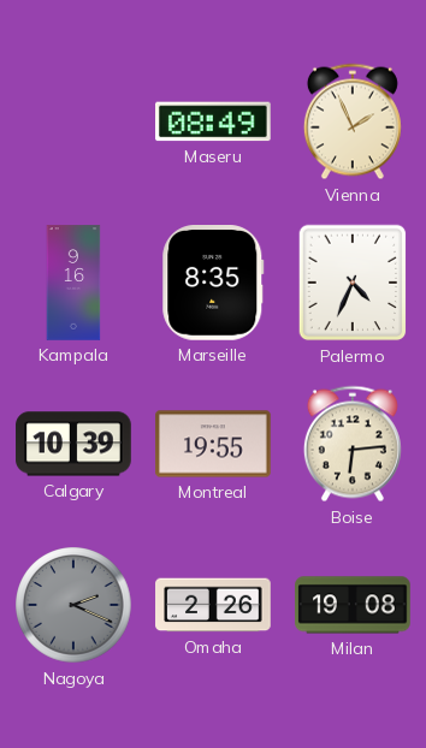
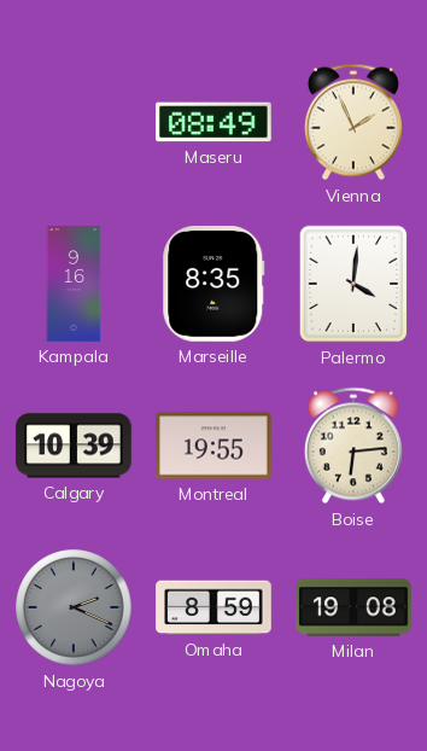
Palermo: 4:34 -> 4:01
Omaha: 2:26 -> 8:59
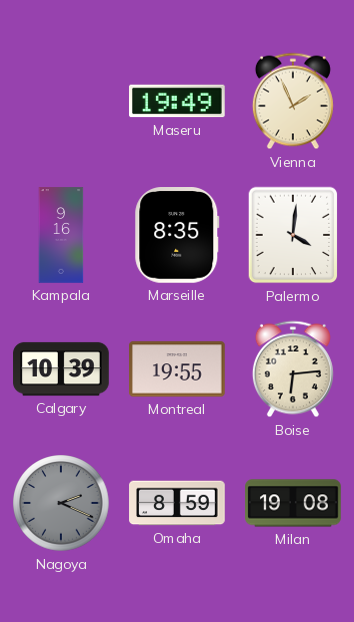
Maseru: 08:49 -> 19:49
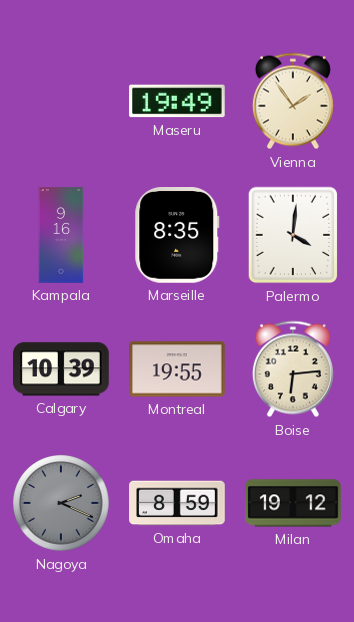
Vienna: 1:56 -> 1:54
Milan: 19:08 -> 19:12
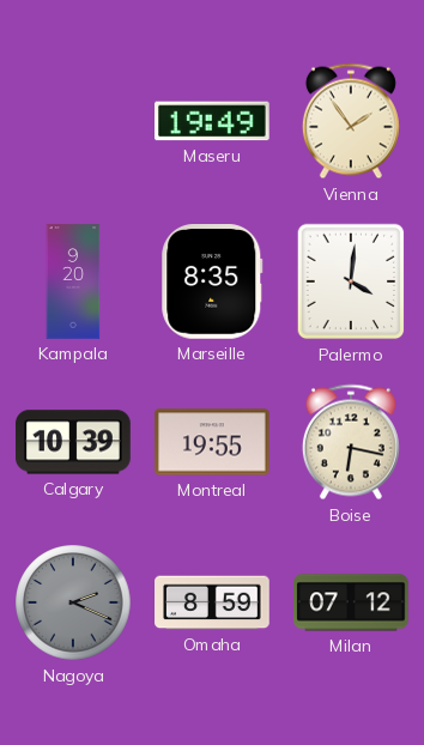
Kampala: 9:16 -> 9:20
Boise: 6:14 -> 6:17
Milan: 19:12 -> 07:12
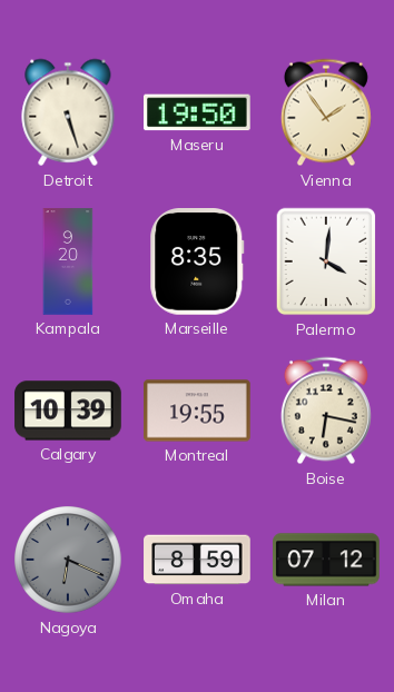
Detroit: none -> 5:27
Maseru: 19:49 -> 19:50
Nagoya: 2:19 -> 6:19
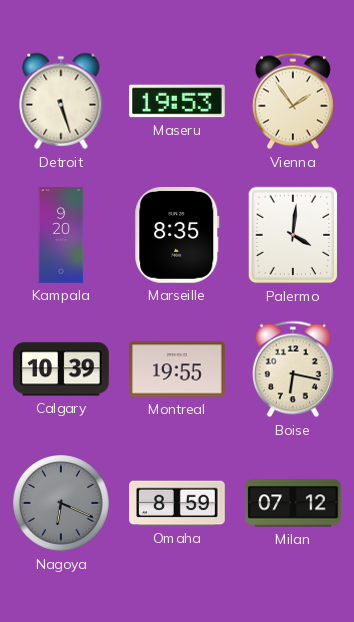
Maseru: 19:50 -> 19:53
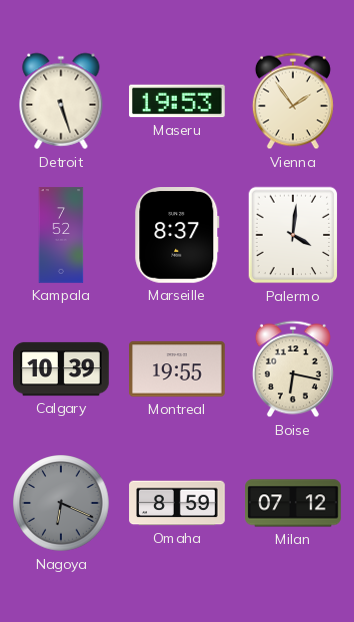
Kampala: 9:20 -> 7:52
Marseille: 8:35 -> 8:37
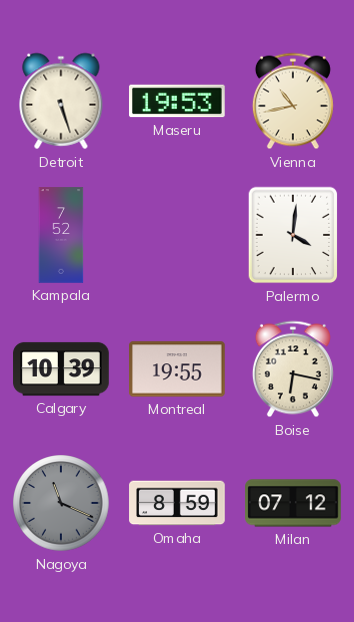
Vienna: 1:54 -> 10:43
Marseille: 8:37 -> none
Nagoya: 6:19 -> 11:19
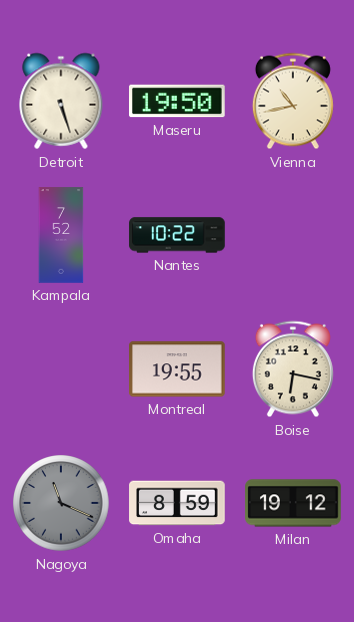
Maseru: 19:53 -> 19:50
Nantes: none -> 10:22
Palermo: 4:01 -> none
Calgary: 10:39 -> none
Milan: 07:12 -> 19:12
